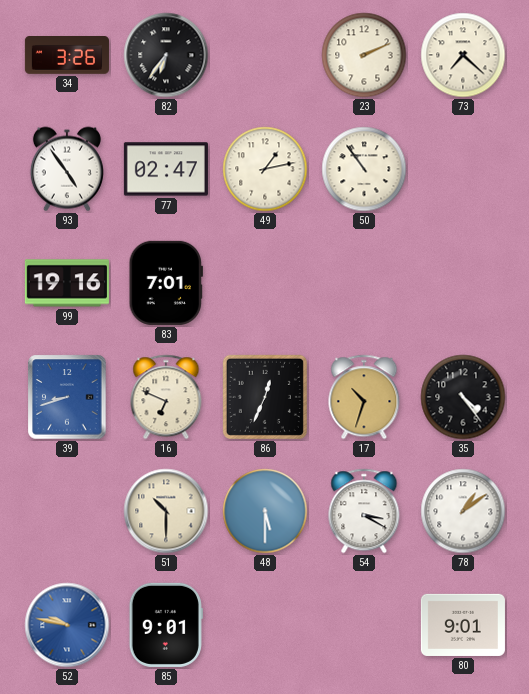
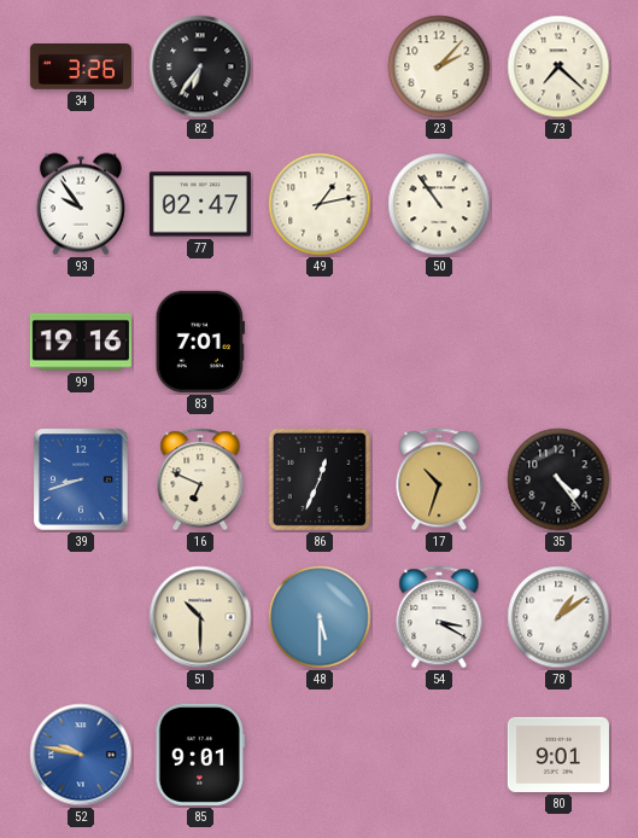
23: 2:11 -> 2:07
93: 4:54 -> 9:54
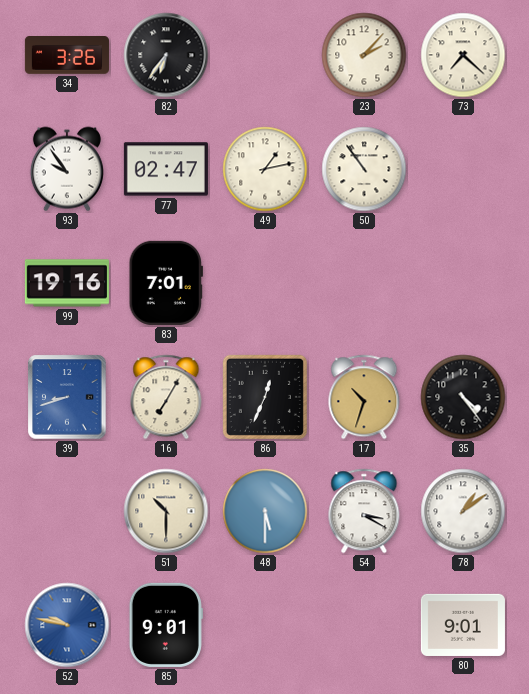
16: 6:49 -> 7:05
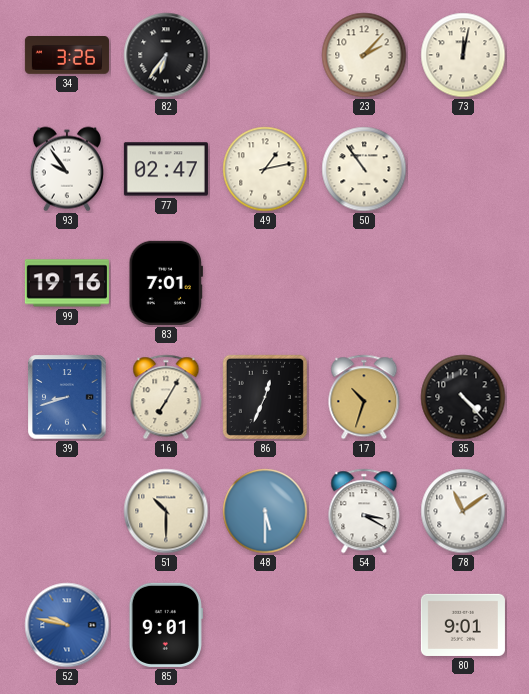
73: 7:22 -> 12:02
35: 4:24 -> 4:23
78: 1:09 -> 11:09
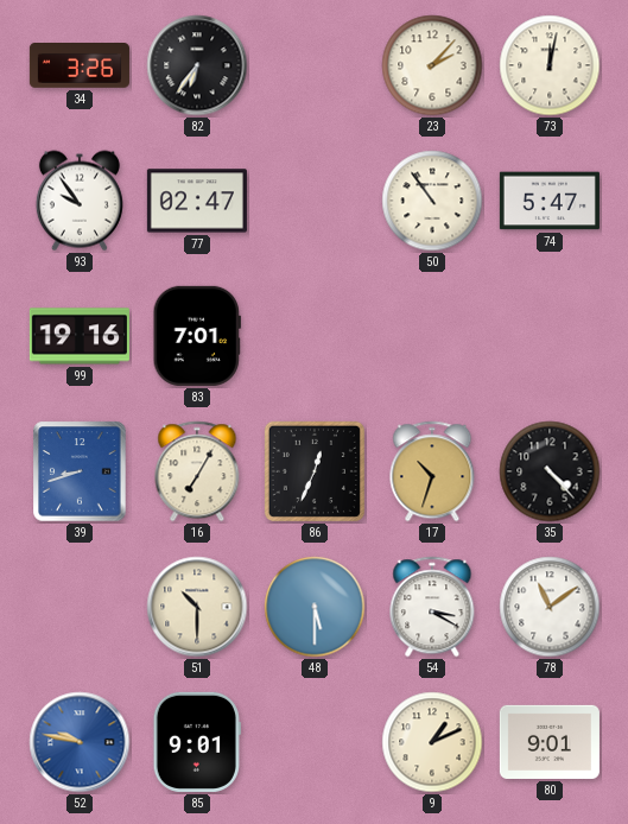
49: 1:13 -> none
74: none -> 5:47
9: none -> 1:11
